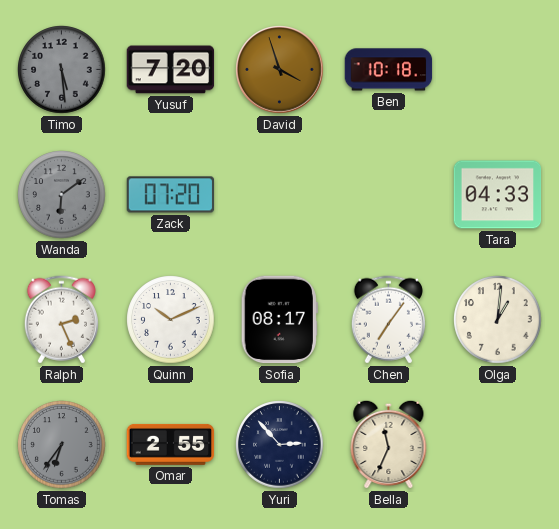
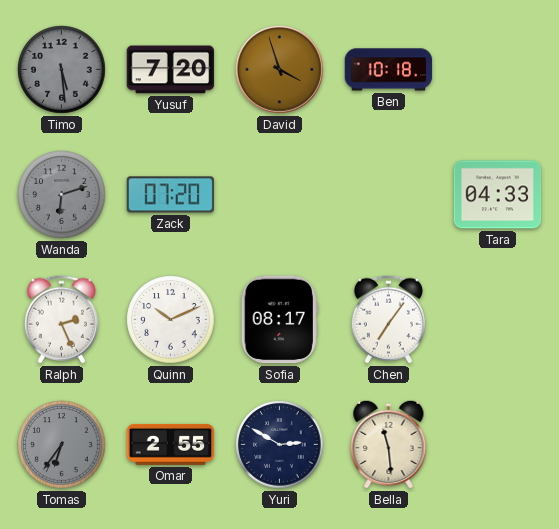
Wanda: 6:09 -> 6:12
Olga: 1:01 -> none
Yuri: 2:53 -> 2:50
Bella: 11:34 -> 11:29
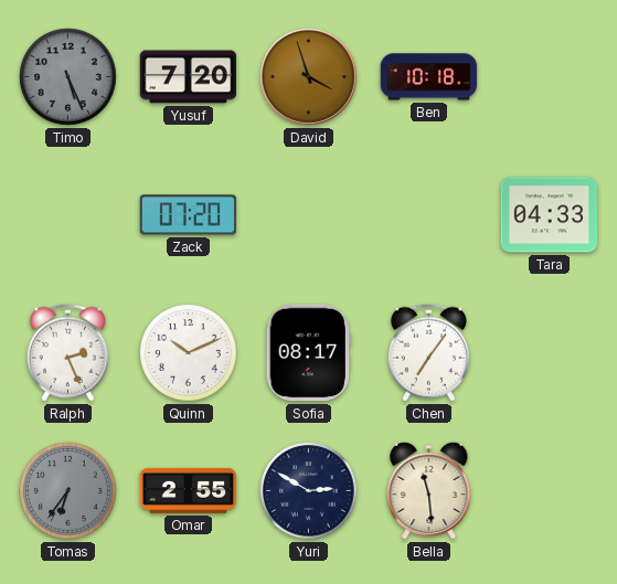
Timo: 5:29 -> 5:26
Wanda: 6:12 -> none
